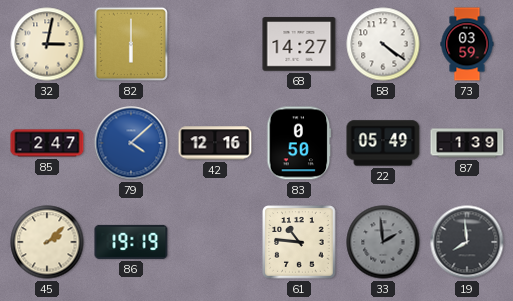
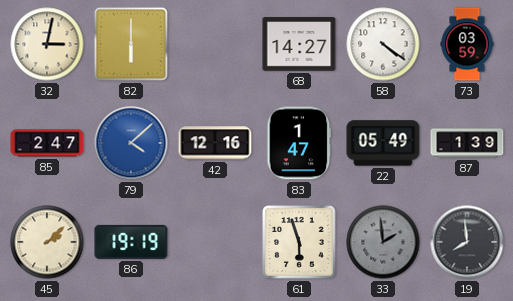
83: 0:50 -> 1:47
61: 10:46 -> 5:57
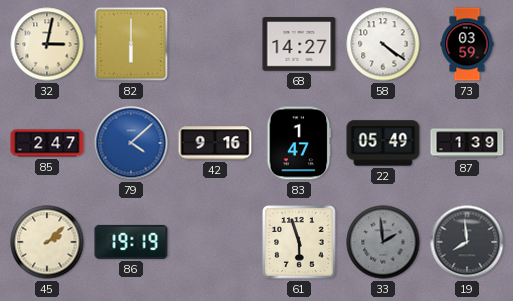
42: 12:16 -> 9:16
